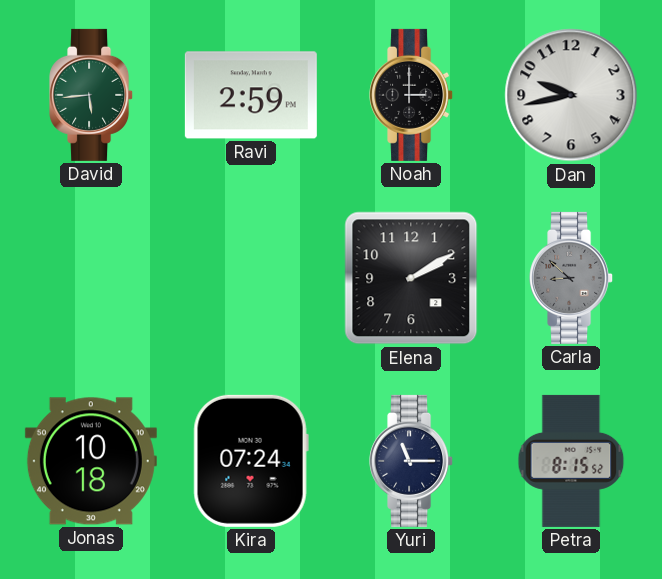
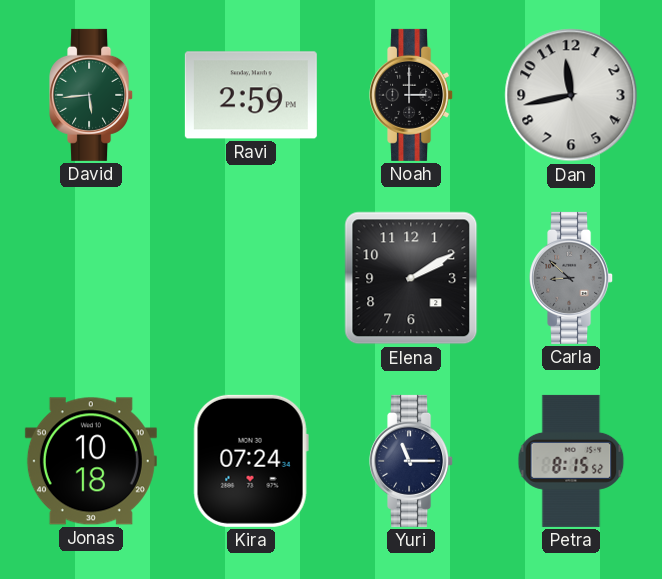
Dan: 9:43 -> 11:43
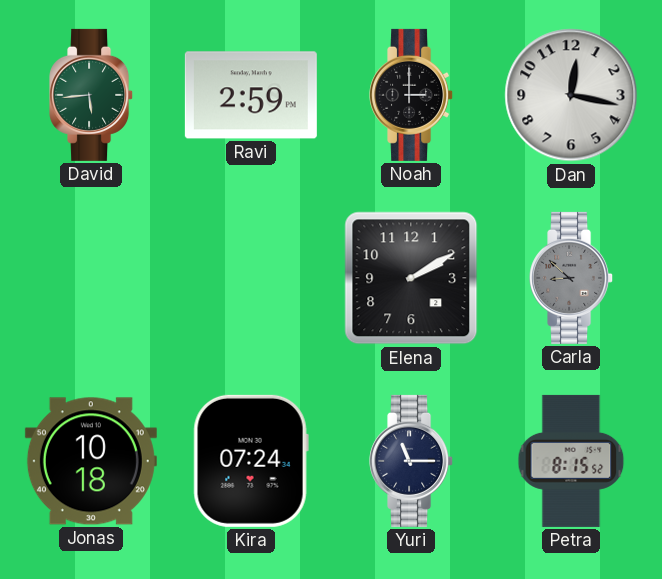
Dan: 11:43 -> 12:17
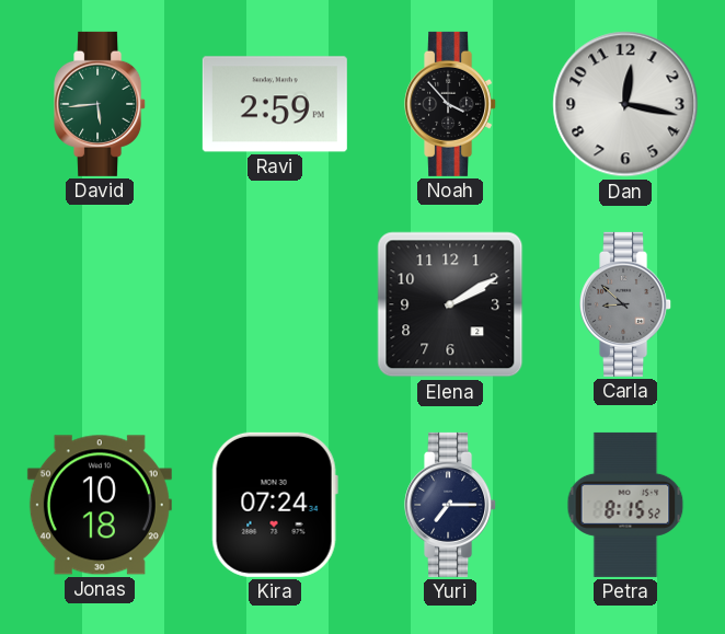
Noah: 3:00 -> 3:53
Yuri: 11:15 -> 7:15
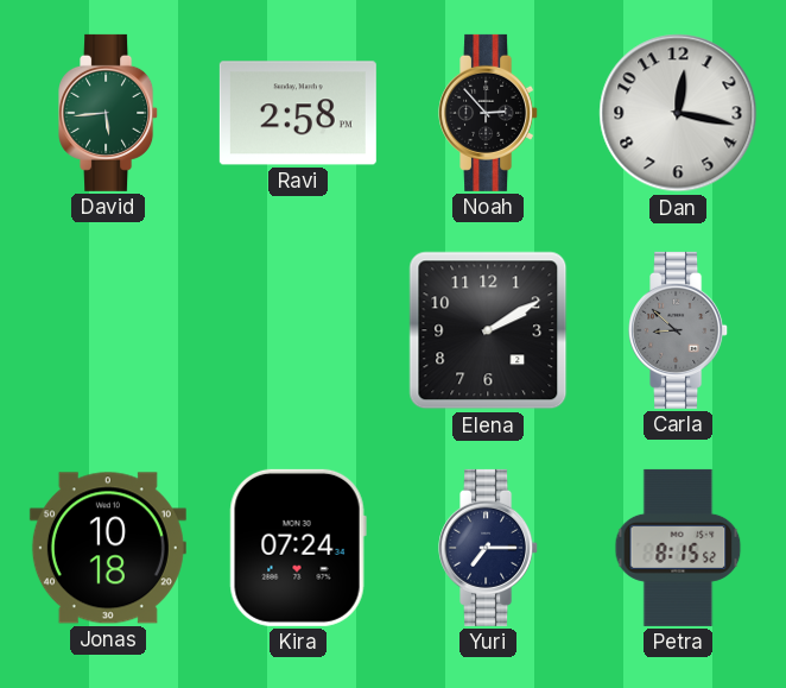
Ravi: 2:59 -> 2:58
Noah: 3:53 -> 2:53
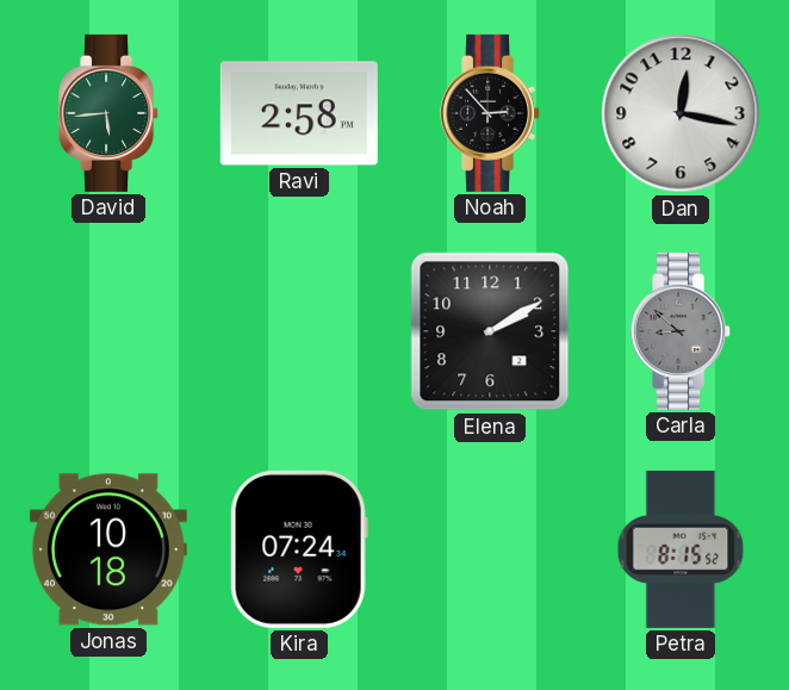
Yuri: 7:15 -> none
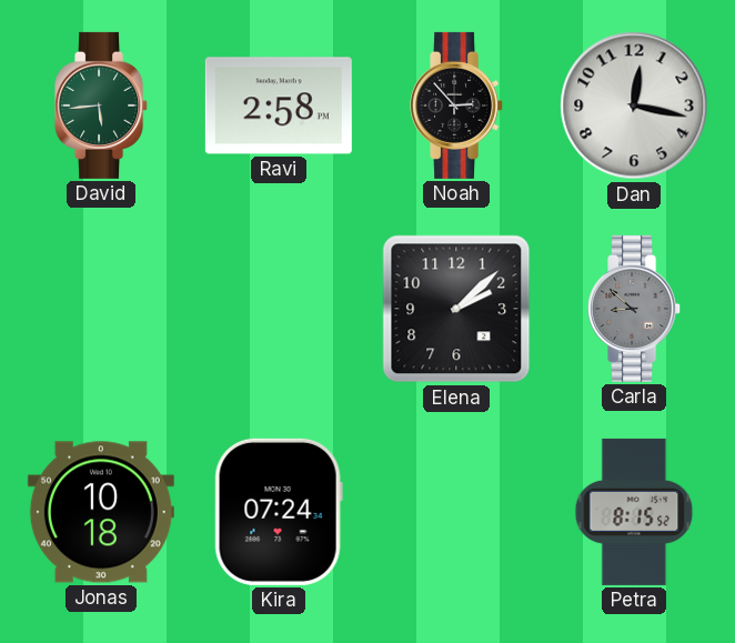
Elena: 2:10 -> 2:08
